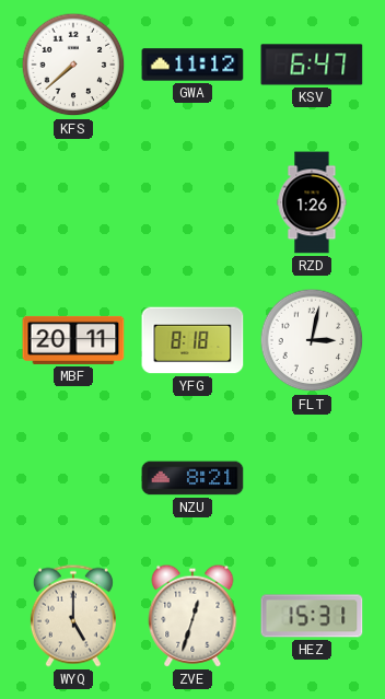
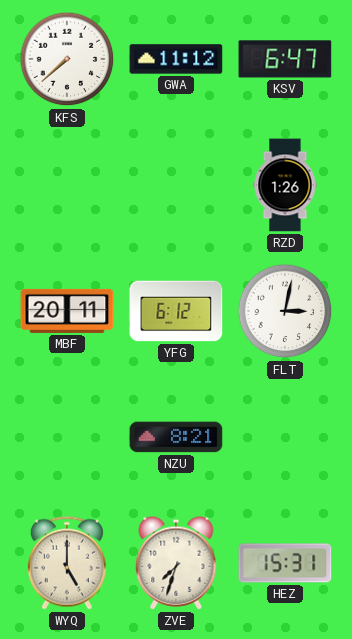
YFG: 8:18 -> 6:12
ZVE: 12:33 -> 7:33
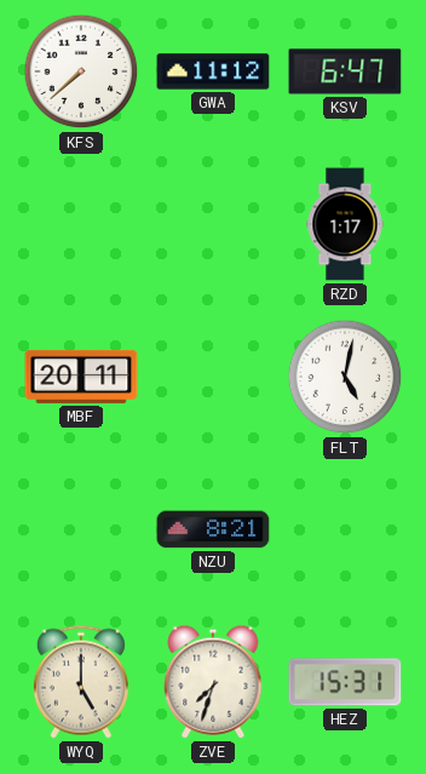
RZD: 1:26 -> 1:17
YFG: 6:12 -> none
FLT: 3:02 -> 5:02
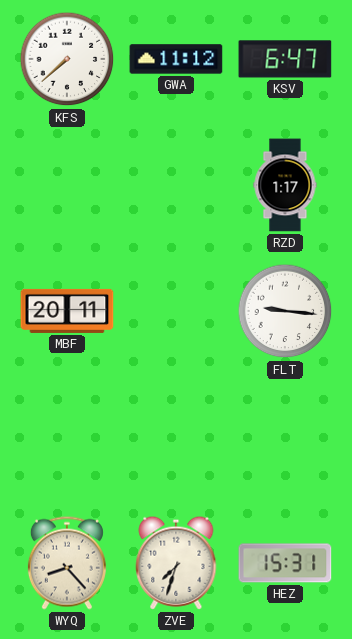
FLT: 5:02 -> 9:16
NZU: 8:21 -> none
WYQ: 5:00 -> 8:23
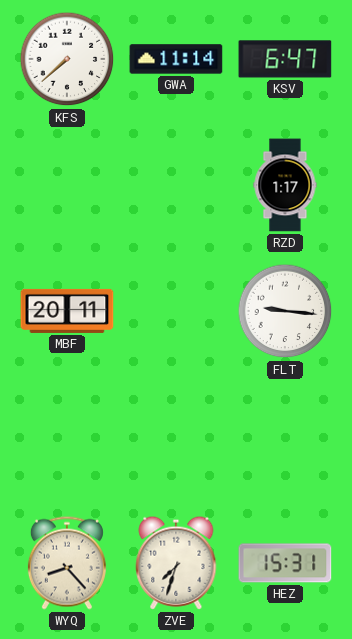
GWA: 11:12 -> 11:14
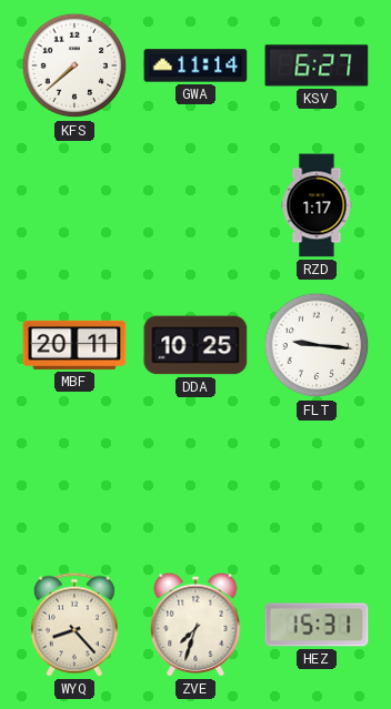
KSV: 6:47 -> 6:27
DDA: none -> 10:25
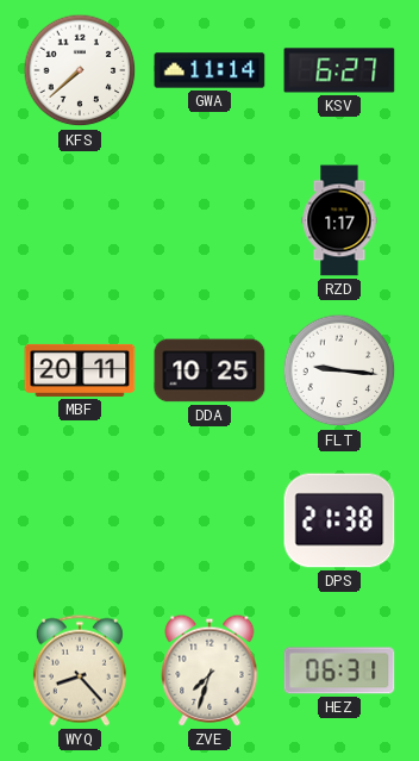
DPS: none -> 21:38
HEZ: 15:31 -> 06:31
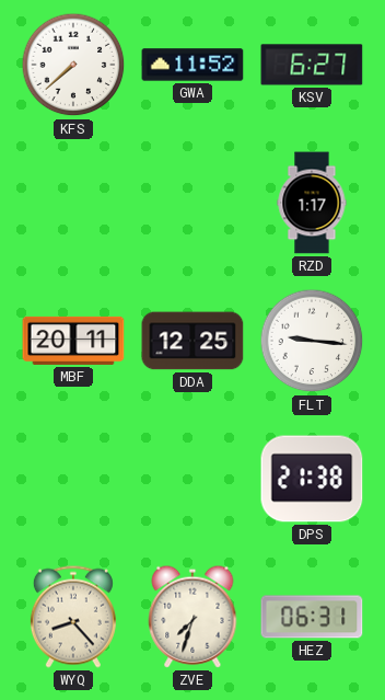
GWA: 11:14 -> 11:52
DDA: 10:25 -> 12:25
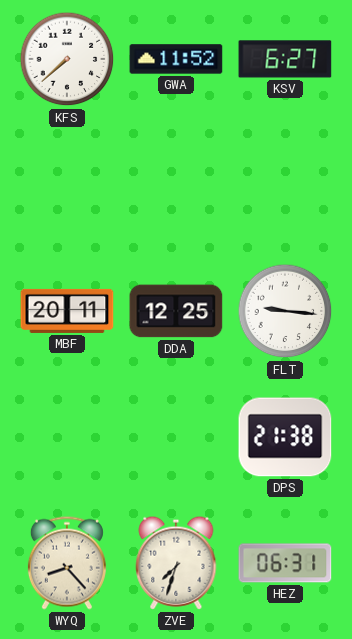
RZD: 1:17 -> none
